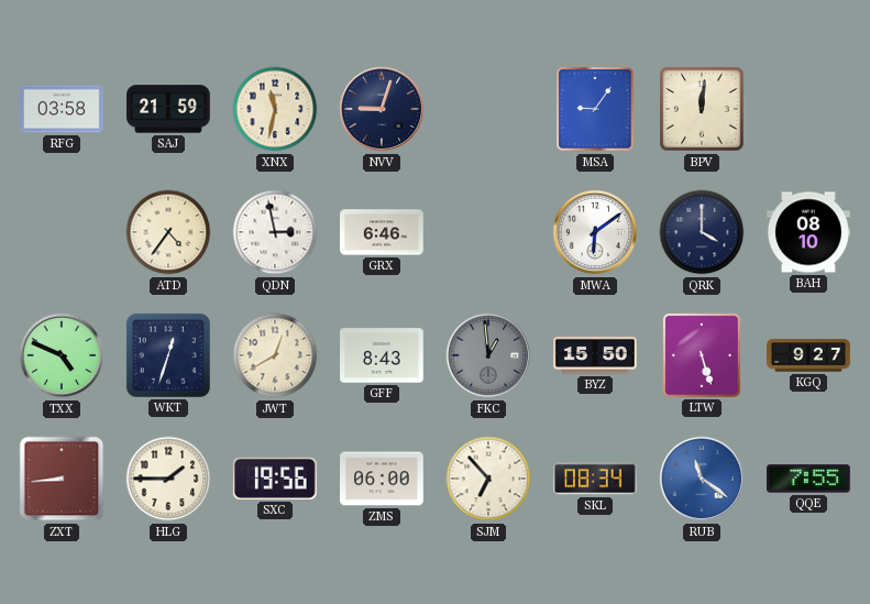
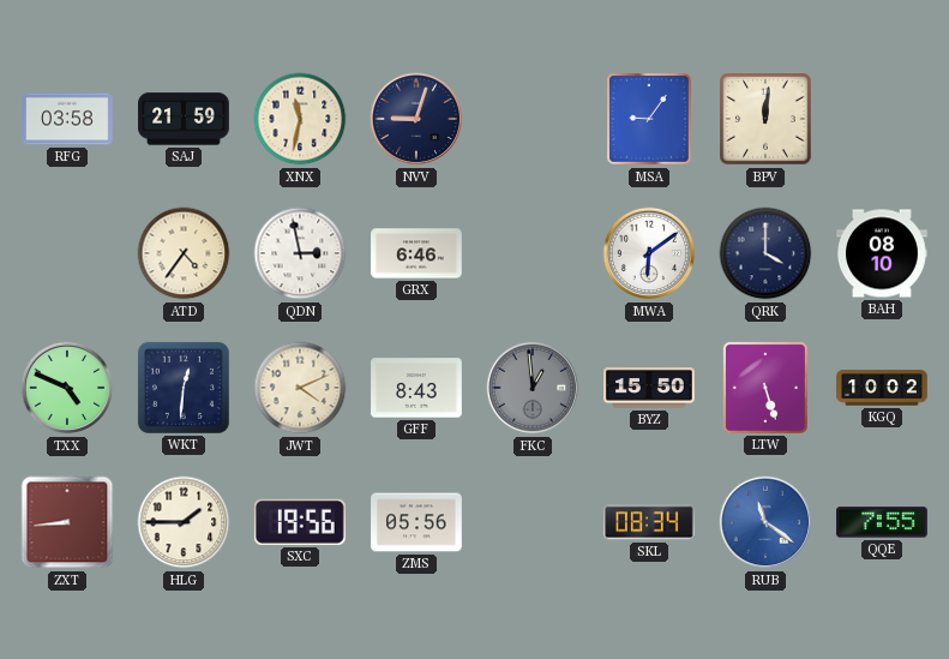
WKT: 12:33 -> 12:31
JWT: 12:40 -> 4:11
KGQ: 9:27 -> 10:02
ZMS: 06:00 -> 05:56
SJM: 6:53 -> none
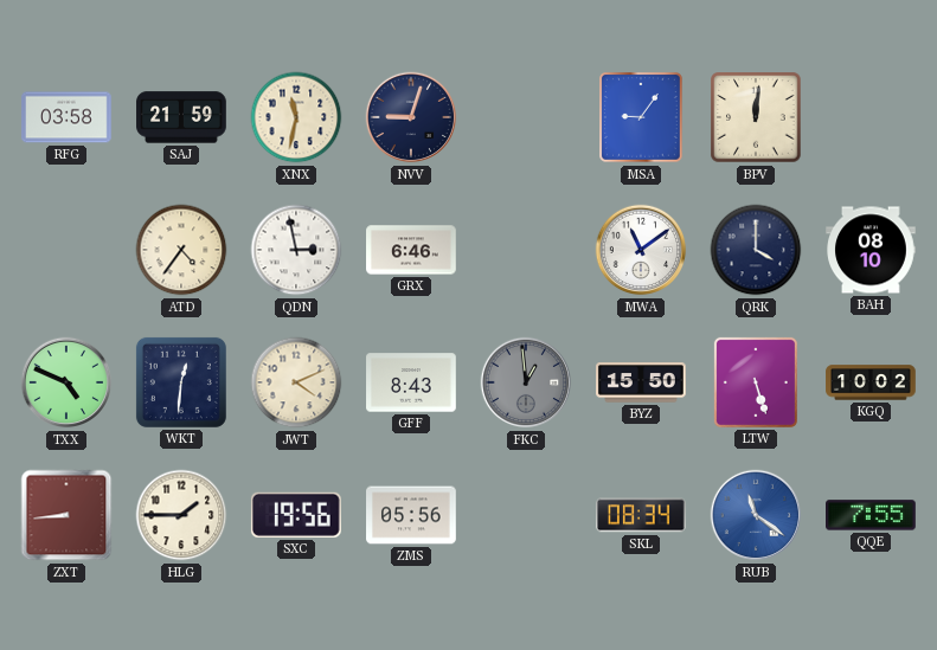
MWA: 6:09 -> 11:09
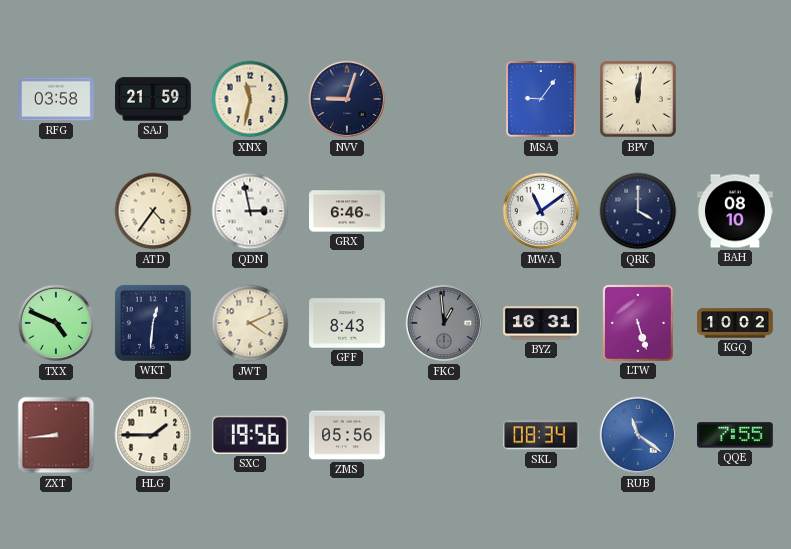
BYZ: 15:50 -> 16:31
